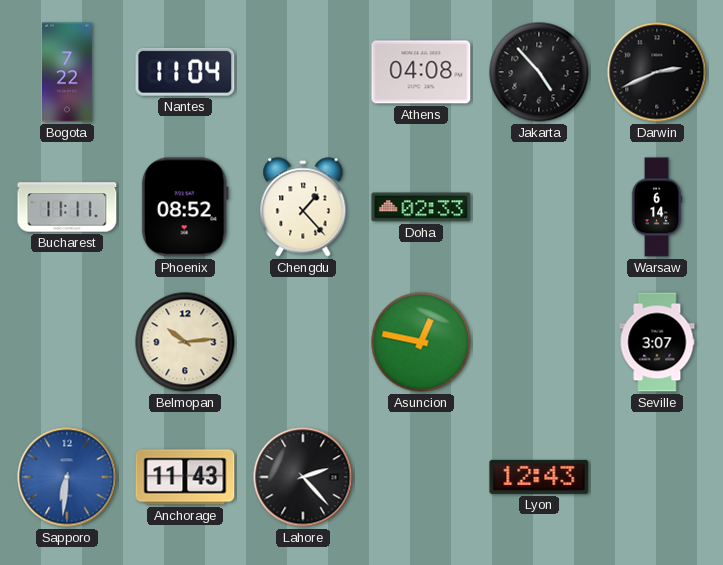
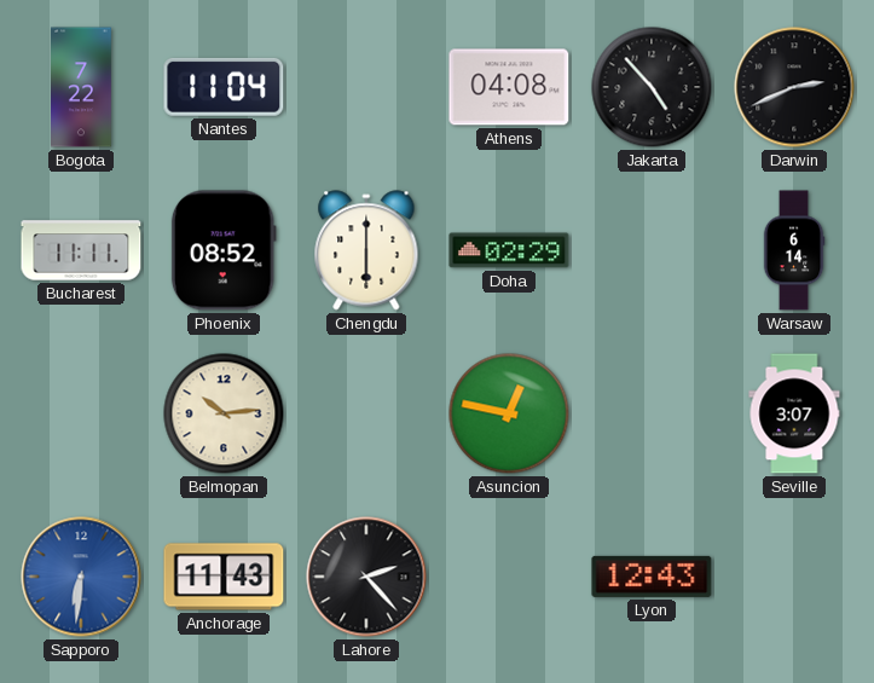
Chengdu: 1:23 -> 6:00
Doha: 02:33 -> 02:29
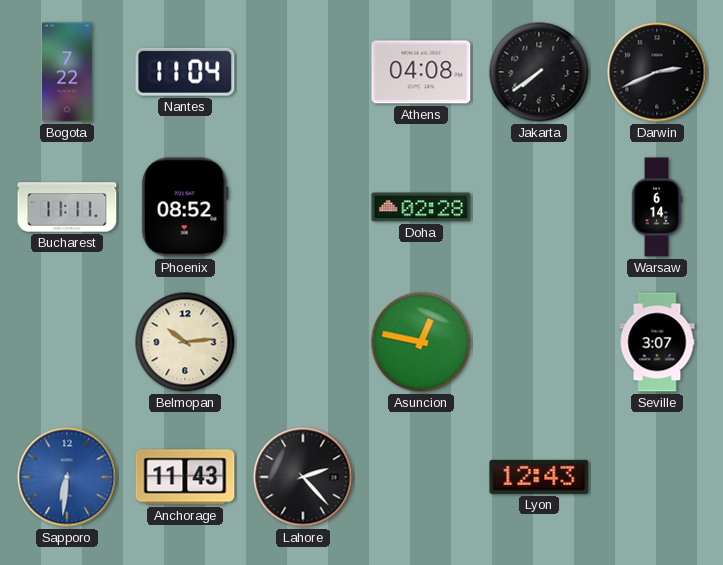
Jakarta: 4:53 -> 7:39
Chengdu: 6:00 -> none
Doha: 02:29 -> 02:28
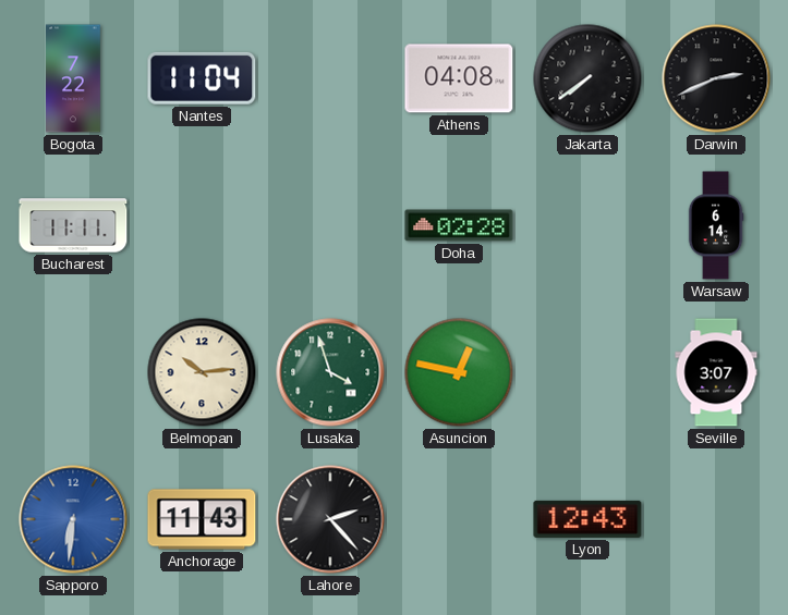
Phoenix: 08:52 -> none
Lusaka: none -> 3:57
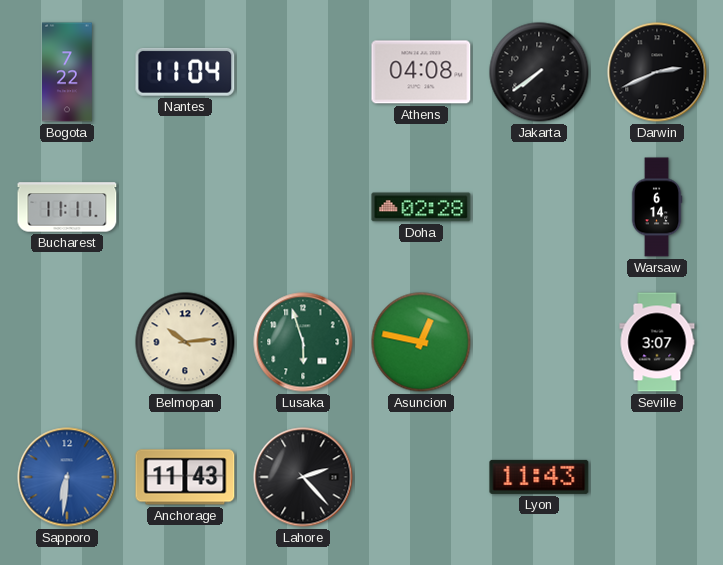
Lusaka: 3:57 -> 5:57
Lyon: 12:43 -> 11:43
